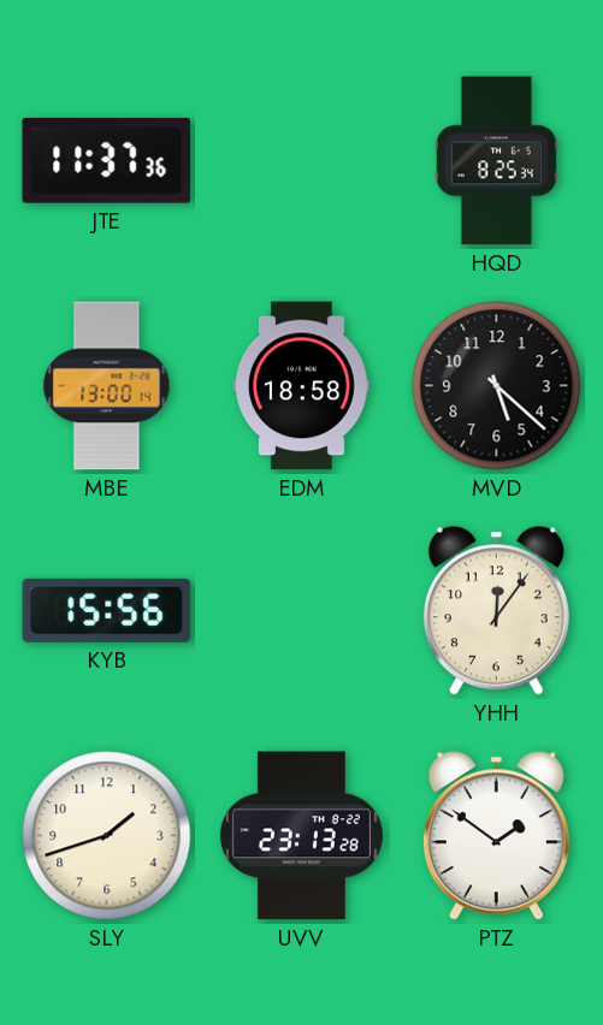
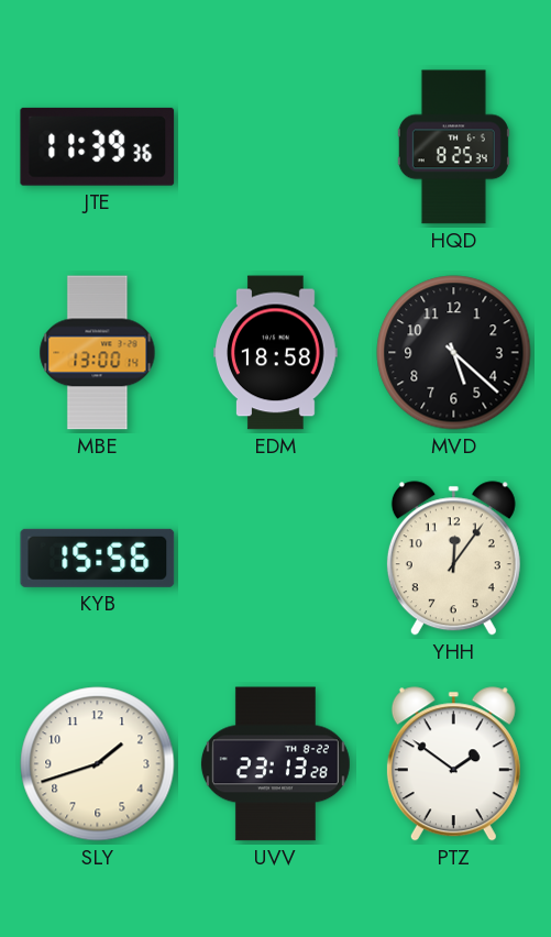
JTE: 11:37 -> 11:39
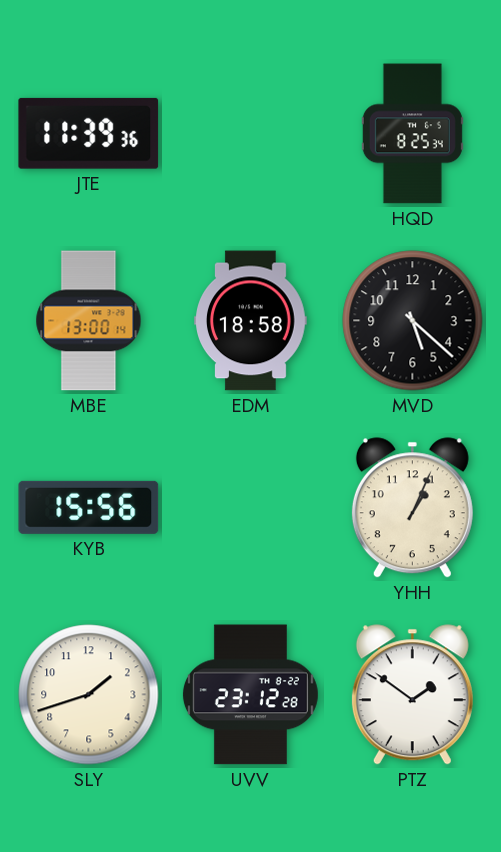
YHH: 12:06 -> 1:04
UVV: 23:13 -> 23:12
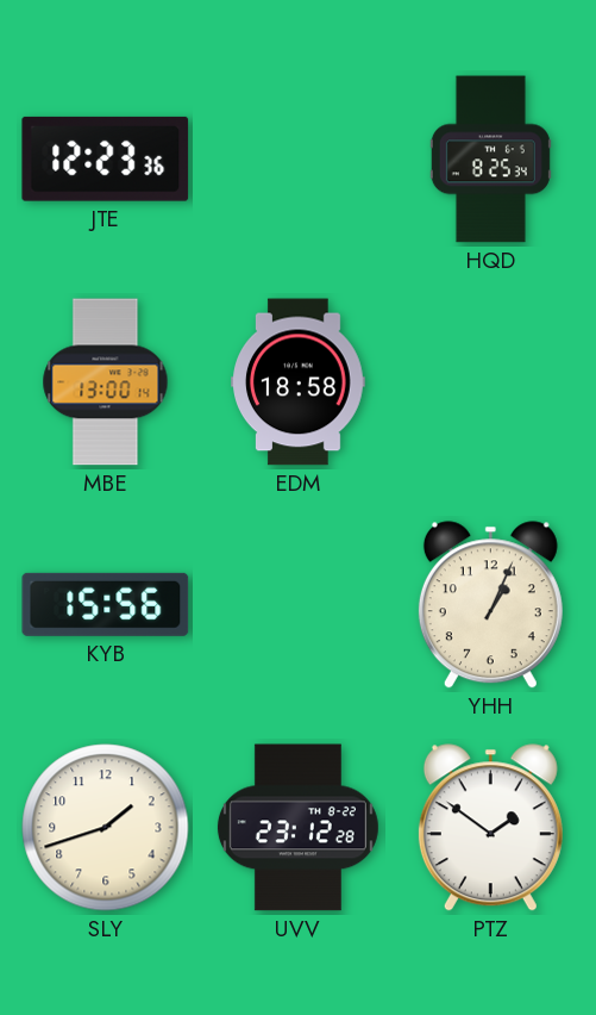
JTE: 11:39 -> 12:23
MVD: 5:22 -> none
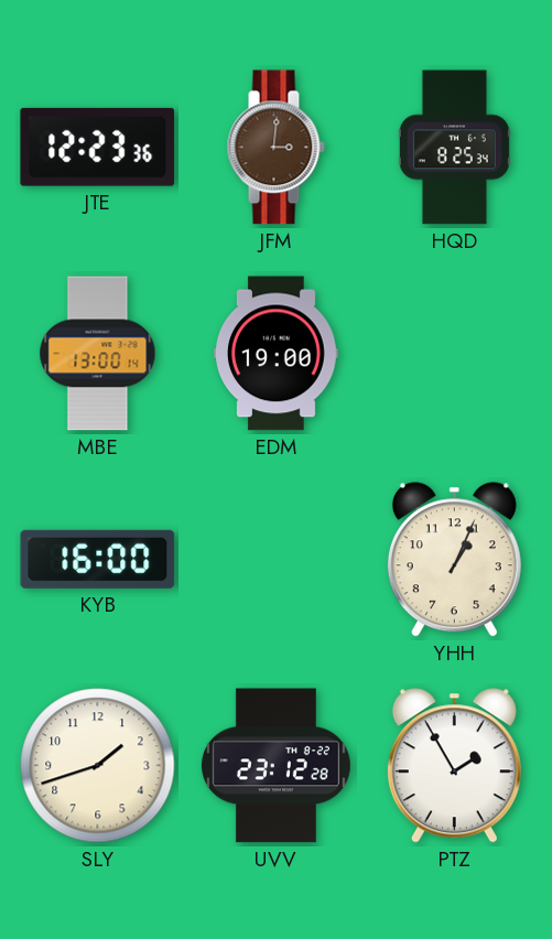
JFM: none -> 3:01
EDM: 18:58 -> 19:00
KYB: 15:56 -> 16:00
PTZ: 1:51 -> 1:55
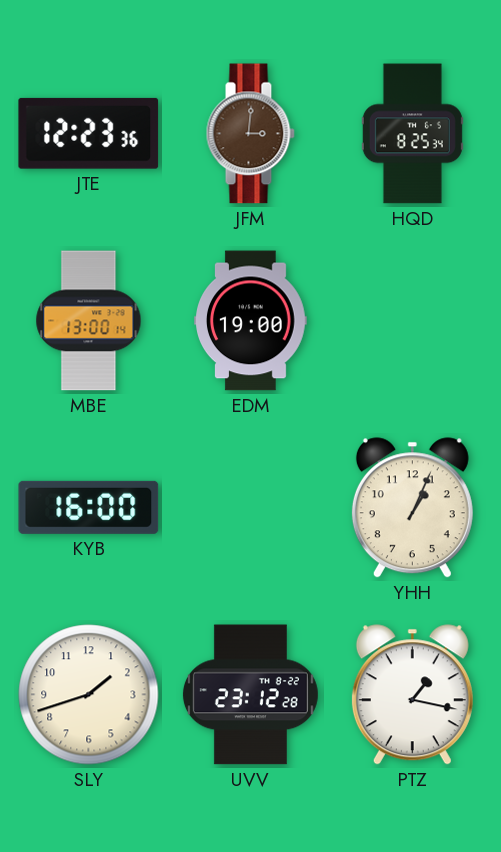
PTZ: 1:55 -> 1:17
